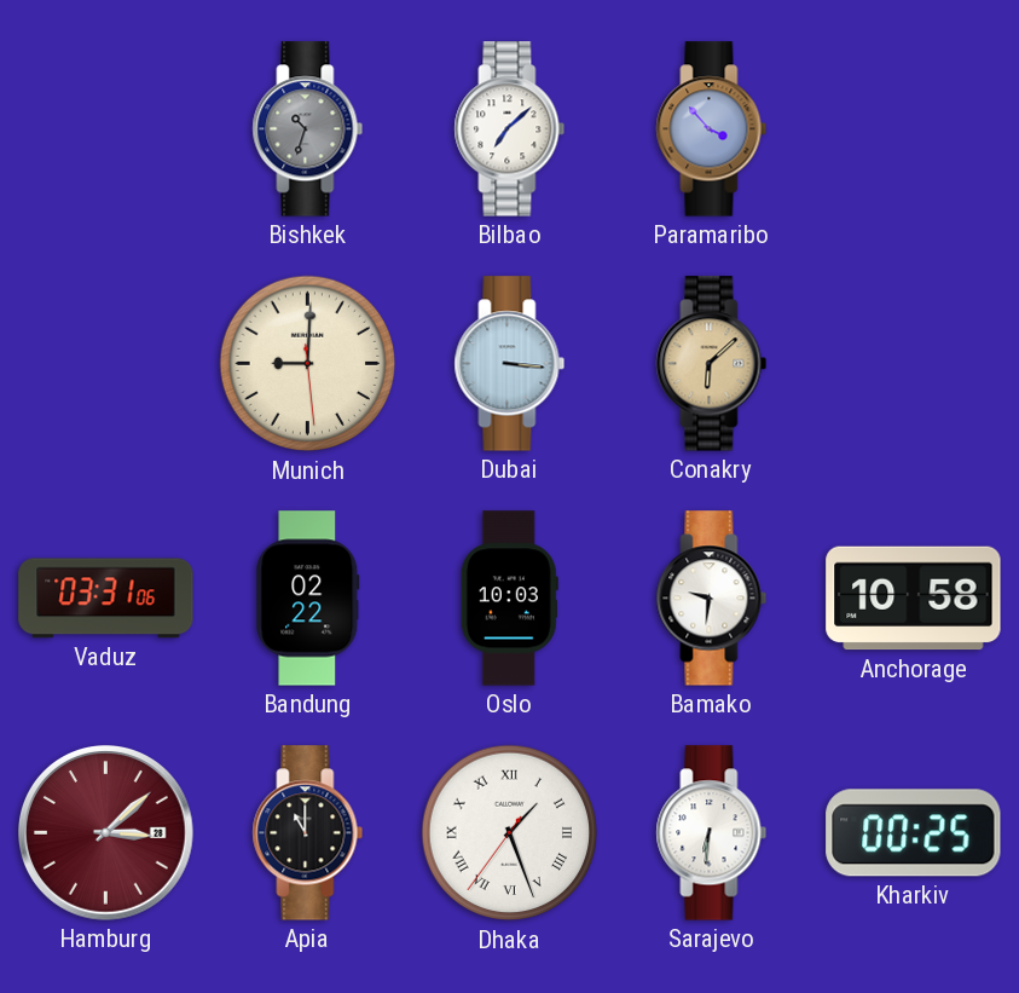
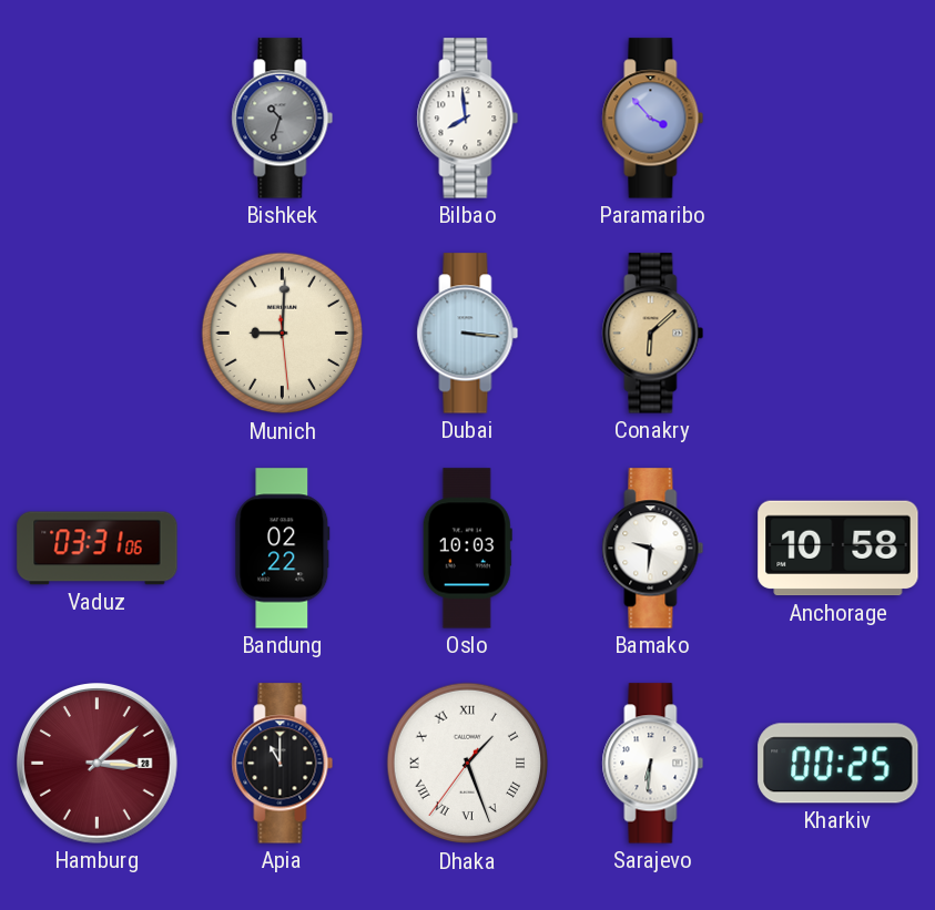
Bilbao: 7:08 -> 7:59
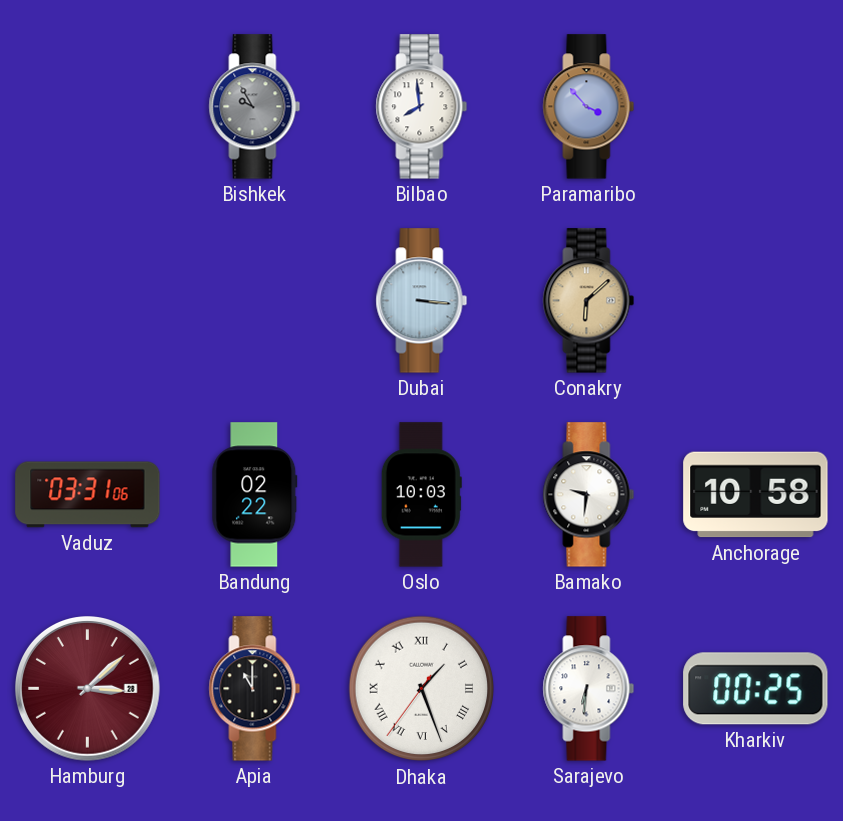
Bishkek: 10:33 -> 9:55
Munich: 9:00 -> none
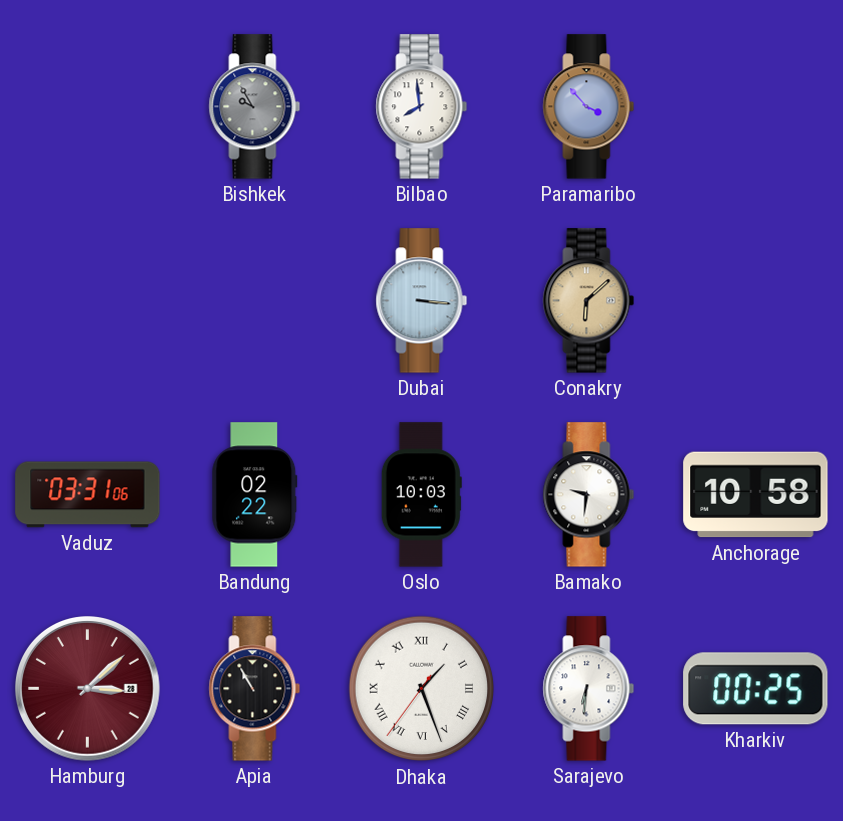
Apia: 11:00 -> 10:55
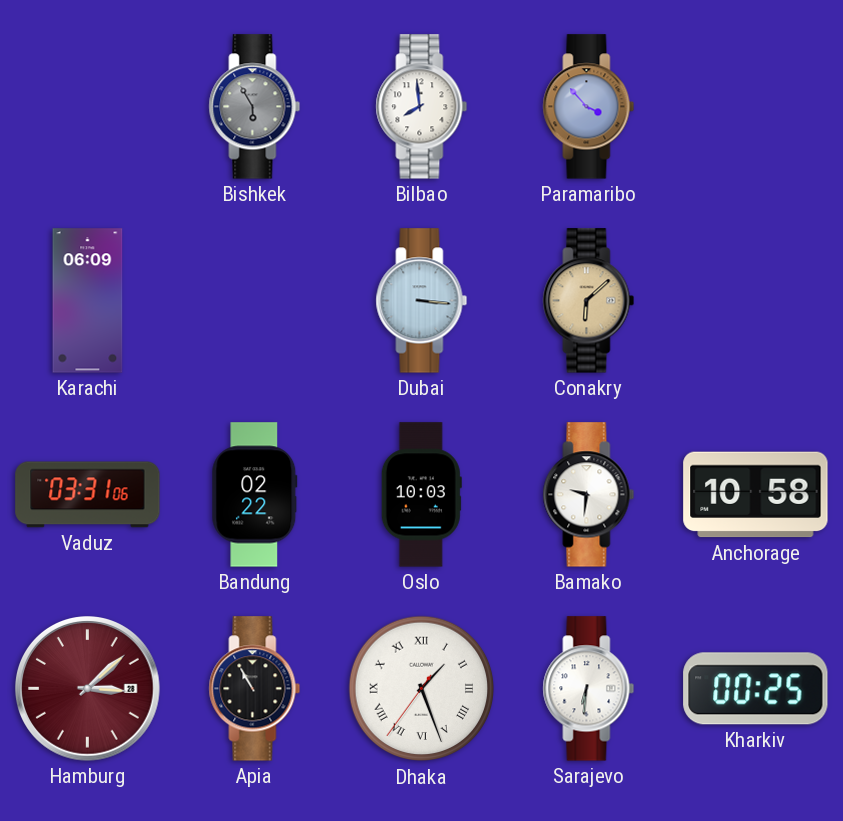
Bishkek: 9:55 -> 5:55
Karachi: none -> 06:09
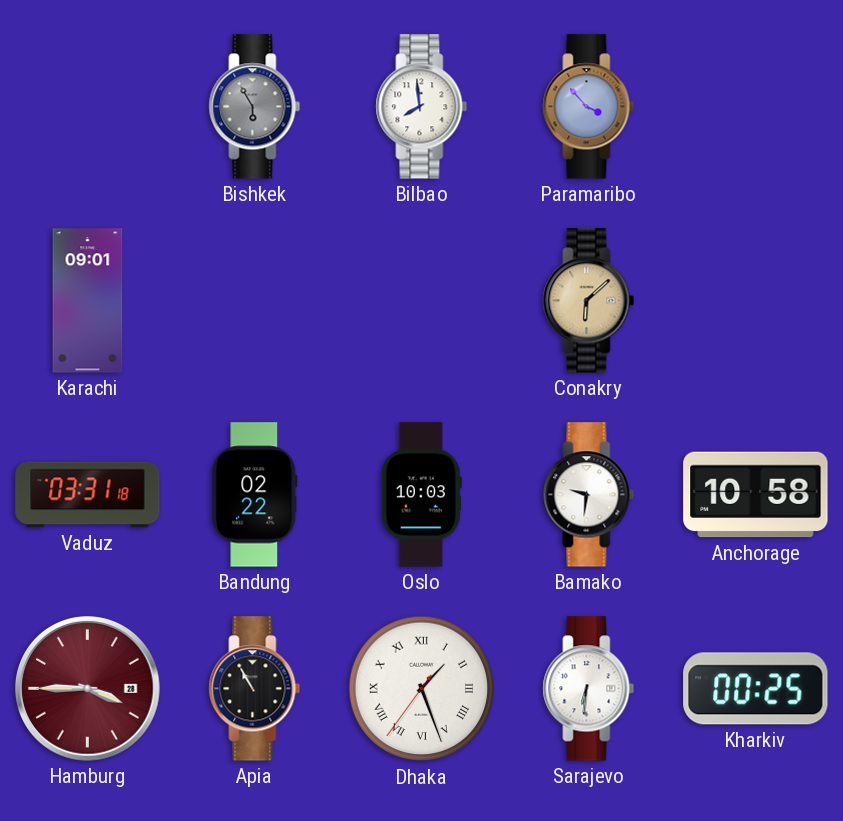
Karachi: 06:09 -> 09:01
Dubai: 3:16 -> none
Vaduz: 03:31:06 -> 03:31:18
Hamburg: 3:08 -> 3:45
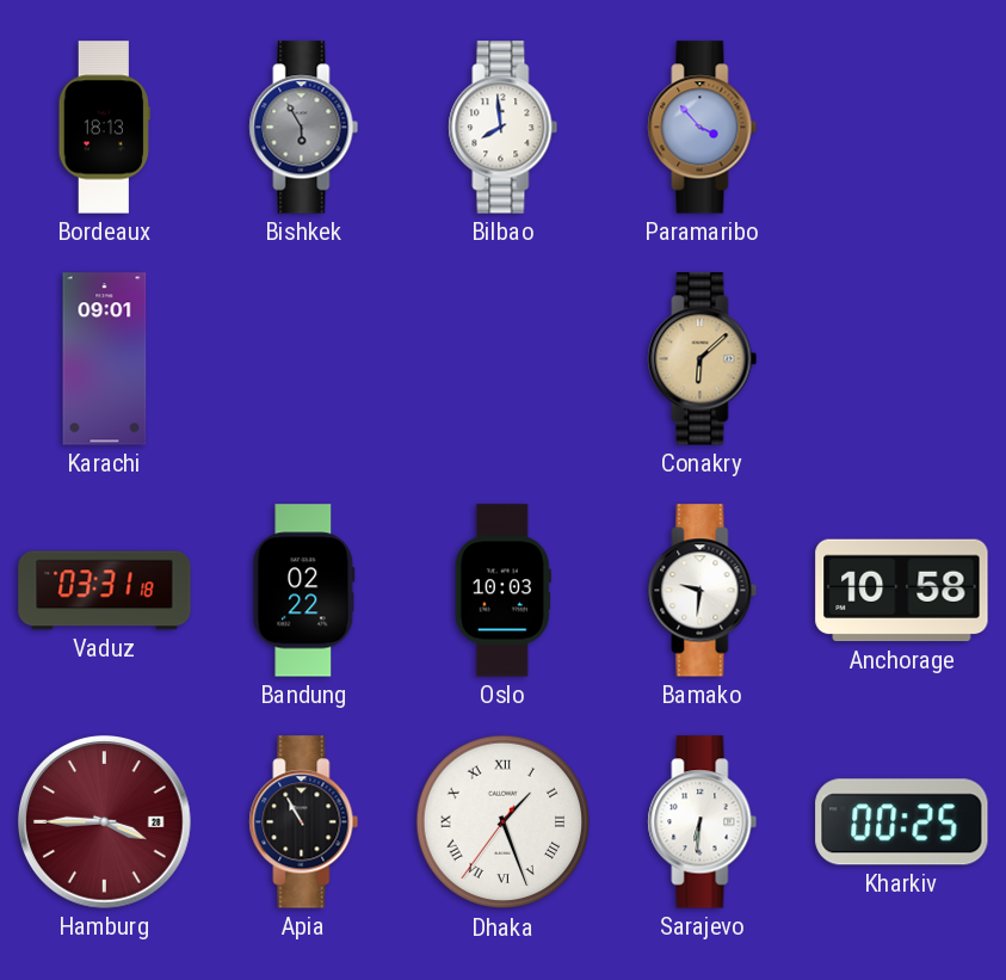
Bordeaux: none -> 18:13
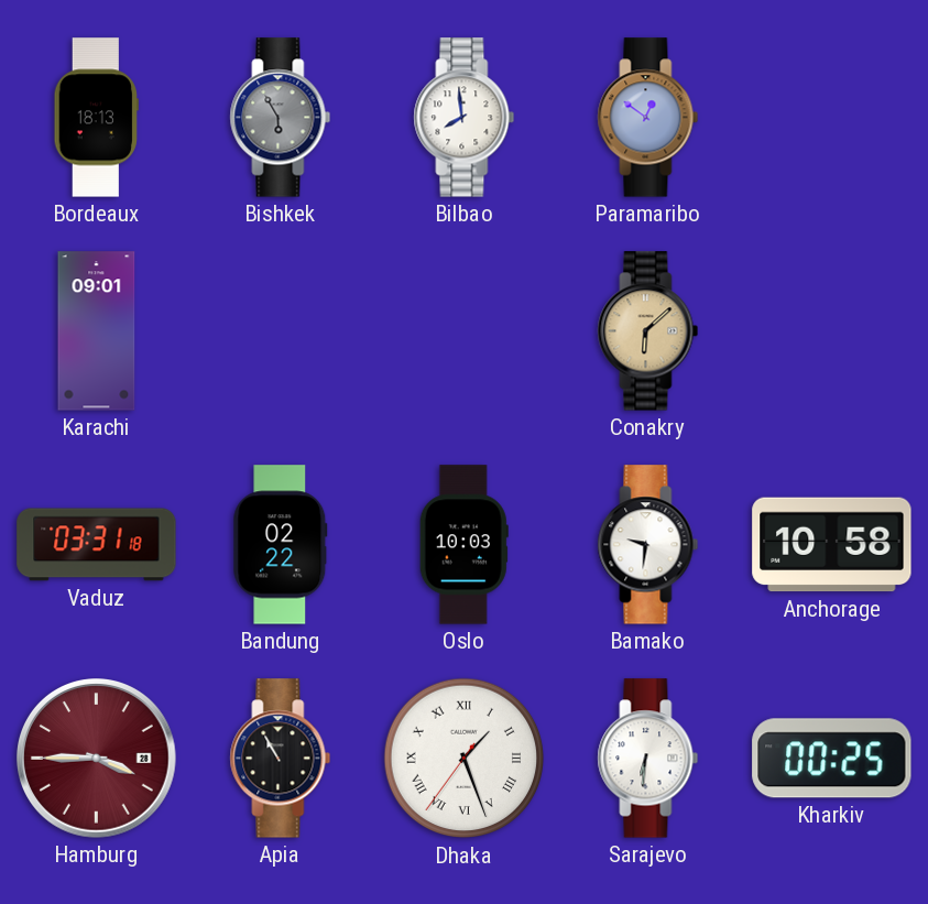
Paramaribo: 3:53 -> 12:51
